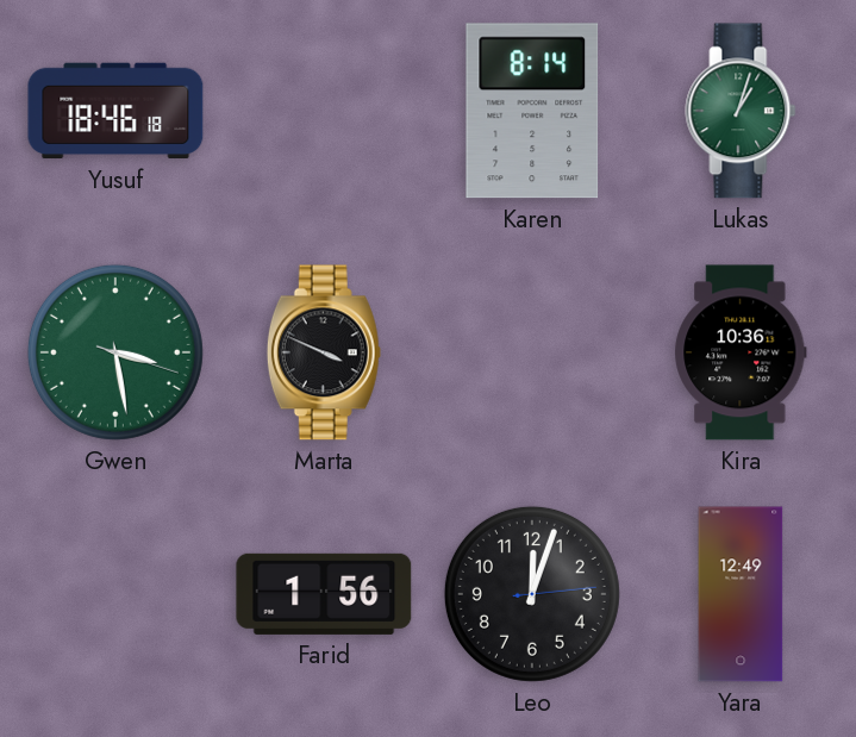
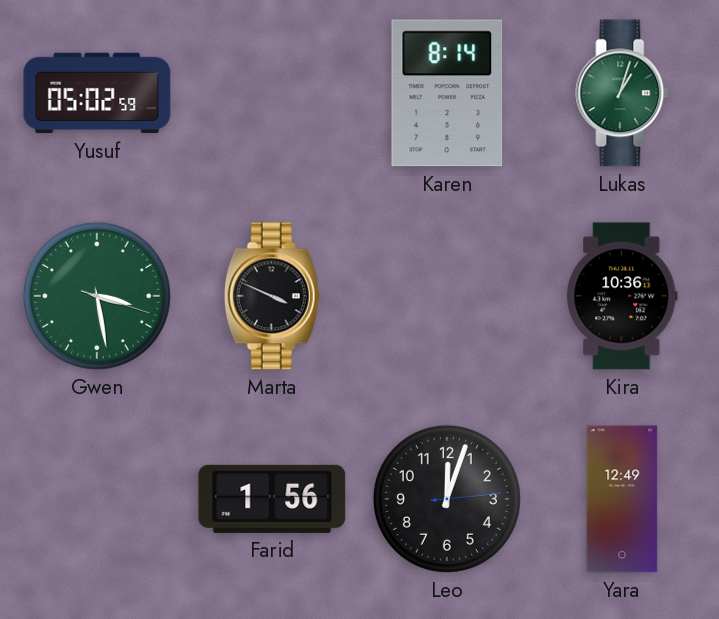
Yusuf: 18:46 -> 05:02
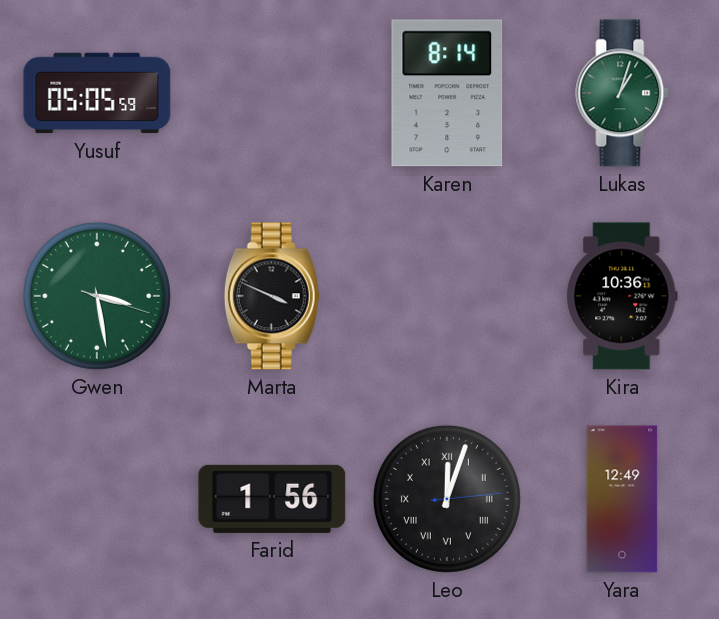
Yusuf: 05:02 -> 05:05
Leo numerals: Arabic -> Roman
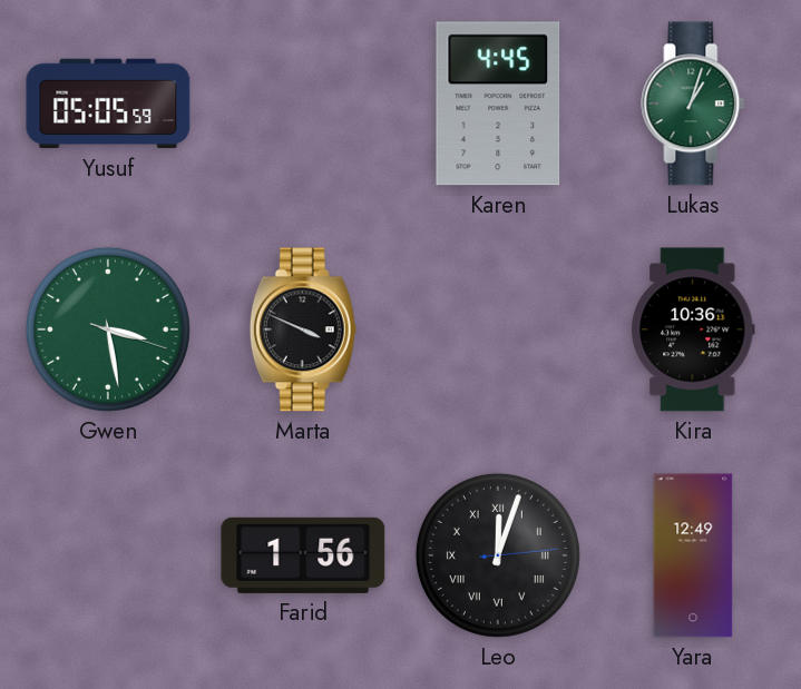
Karen: 8:14 -> 4:45
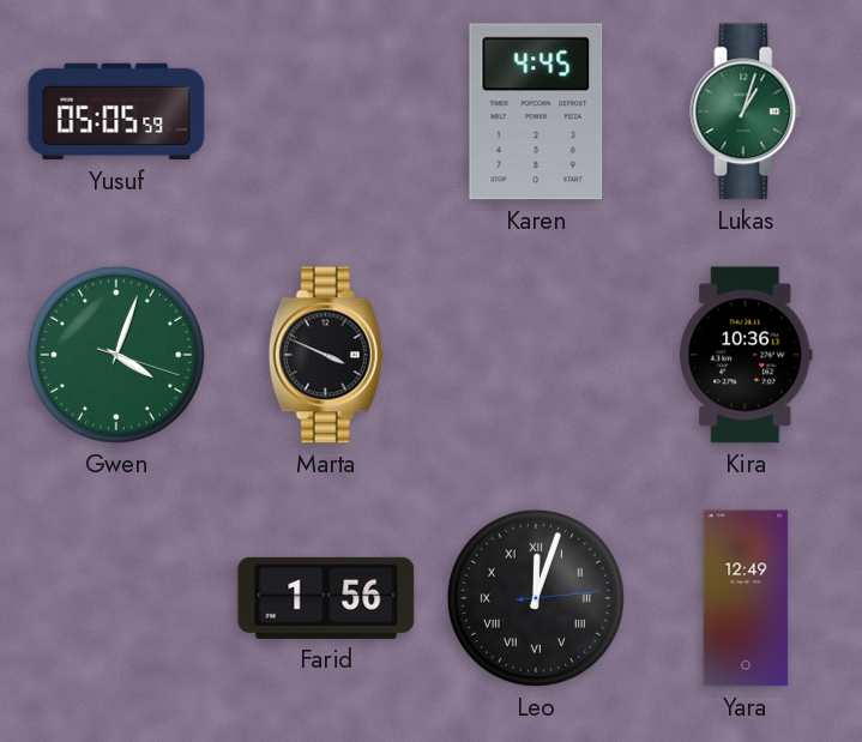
Gwen: 3:28 -> 4:03
